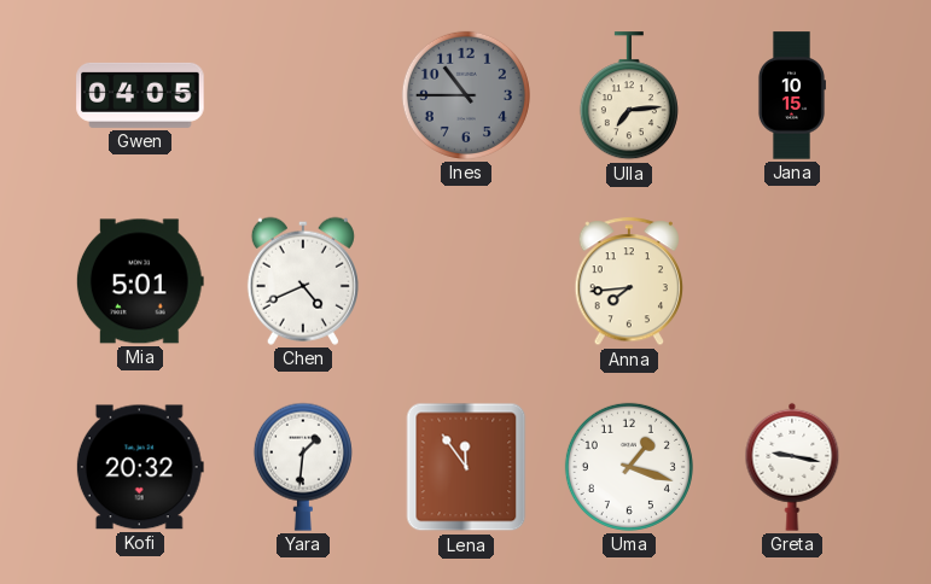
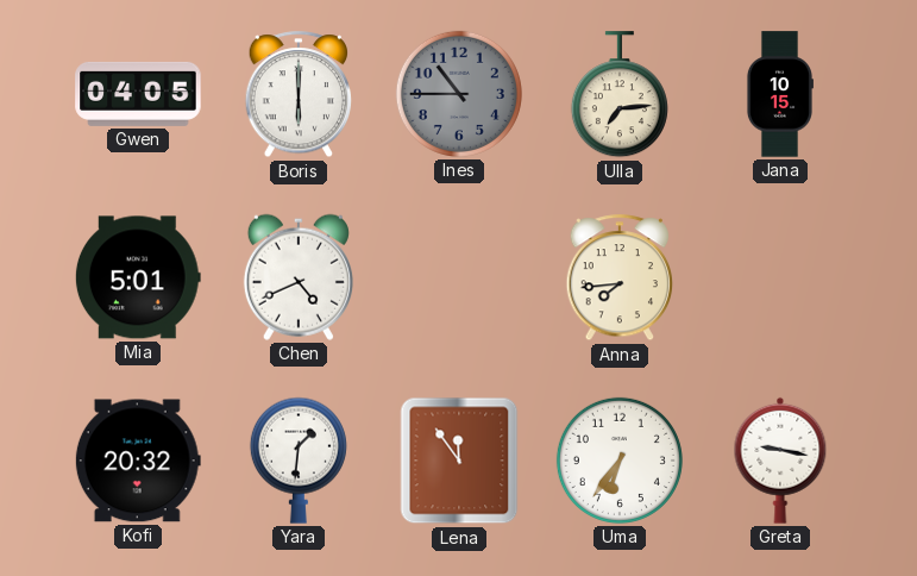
Boris: none -> 6:00
Uma: 1:18 -> 6:36
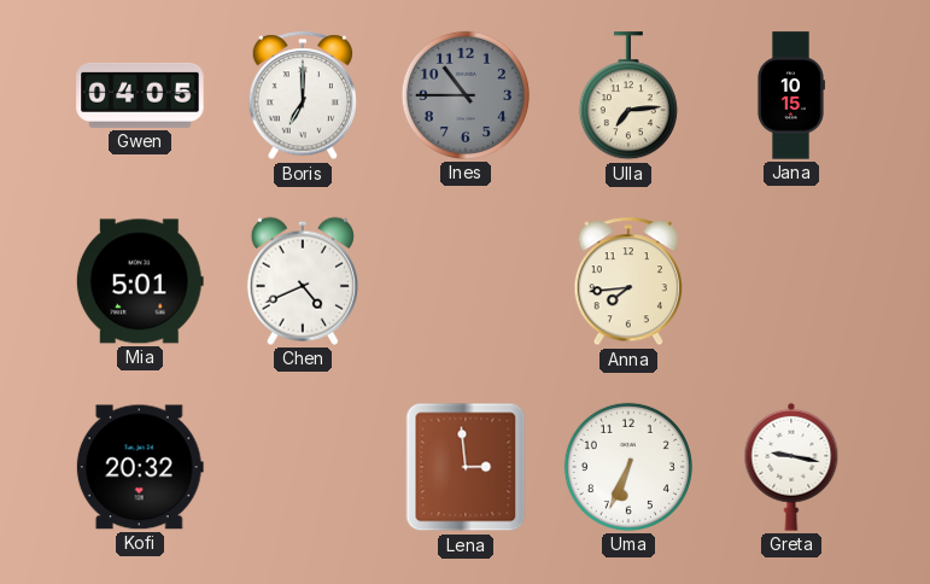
Boris: 6:00 -> 7:00
Yara: 1:31 -> none
Lena: 11:54 -> 2:59
Uma: 6:36 -> 6:34
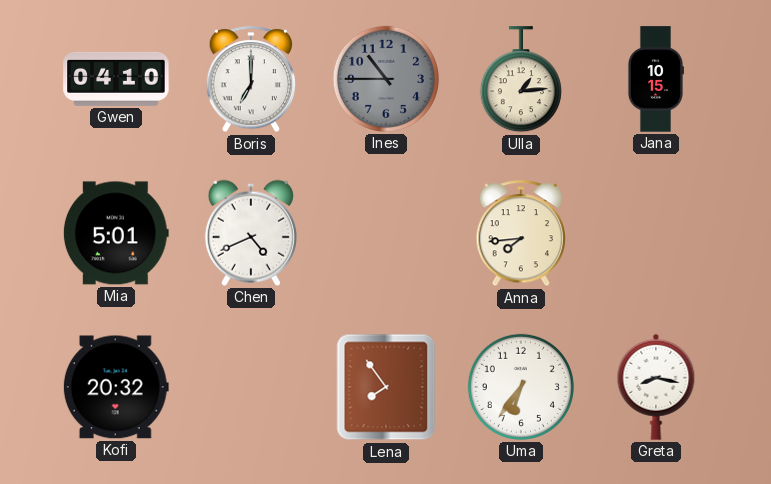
Gwen: 04:05 -> 04:10
Ulla: 7:14 -> 1:14
Lena: 2:59 -> 7:54
Uma: 6:34 -> 6:36
Greta: 9:17 -> 8:17
